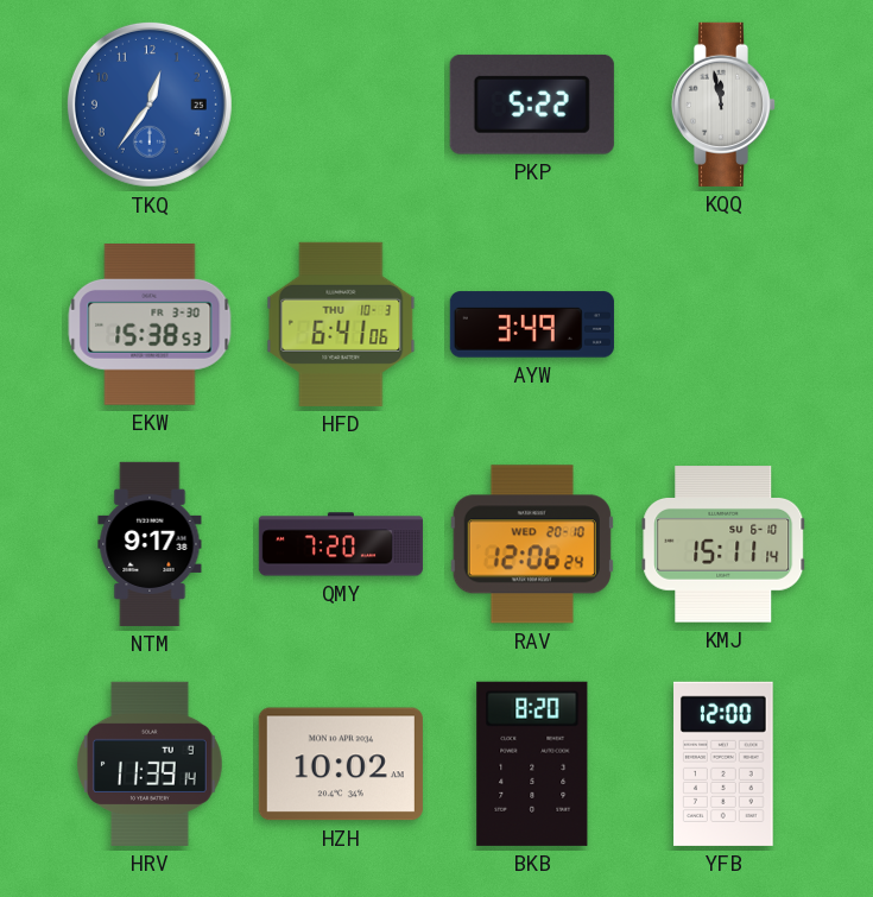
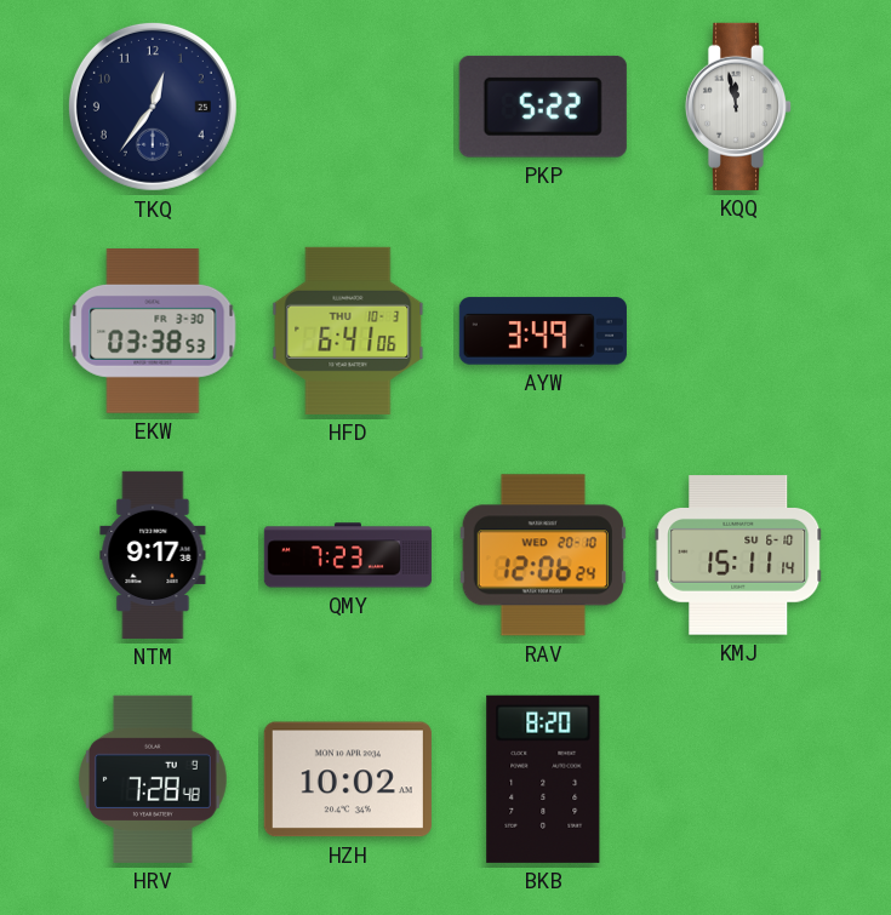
TKQ dial: blue -> navy
EKW: 15:38 -> 03:38
QMY: 7:20 -> 7:23
HRV: 11:39 -> 7:28
YFB: 12:00 -> none
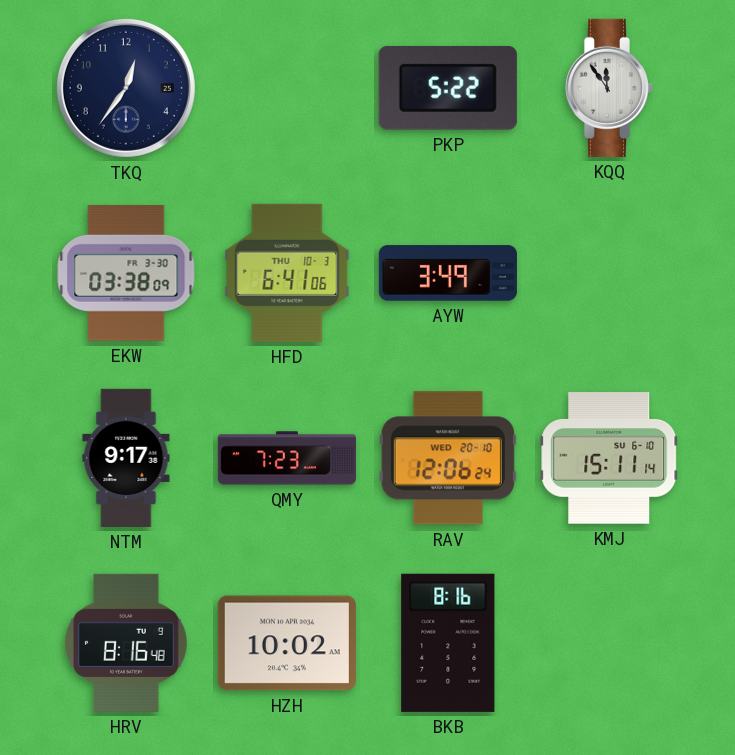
KQQ: 11:58 -> 11:54
EKW: 03:38:53 -> 03:38:09
HRV: 7:28 -> 8:16
BKB: 8:20 -> 8:16
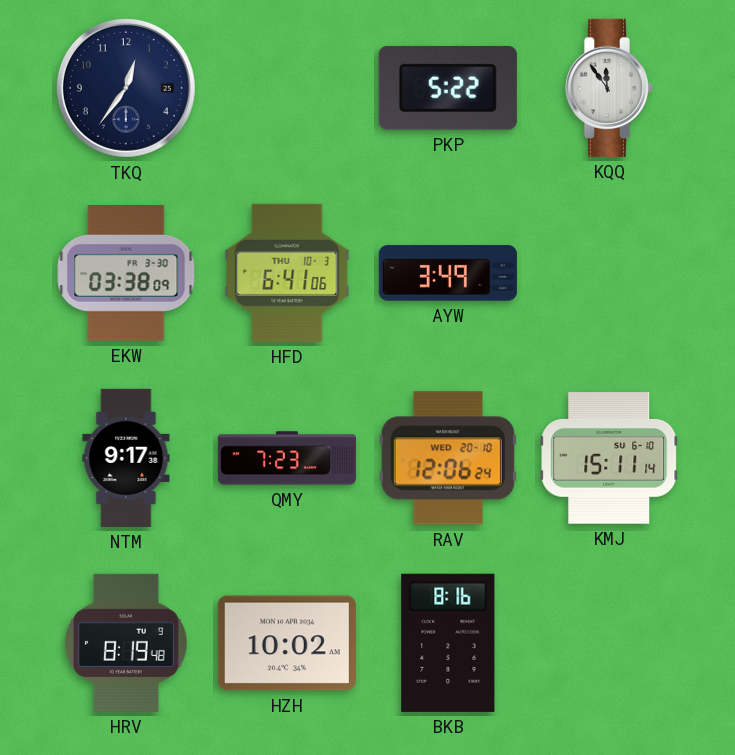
HRV: 8:16 -> 8:19
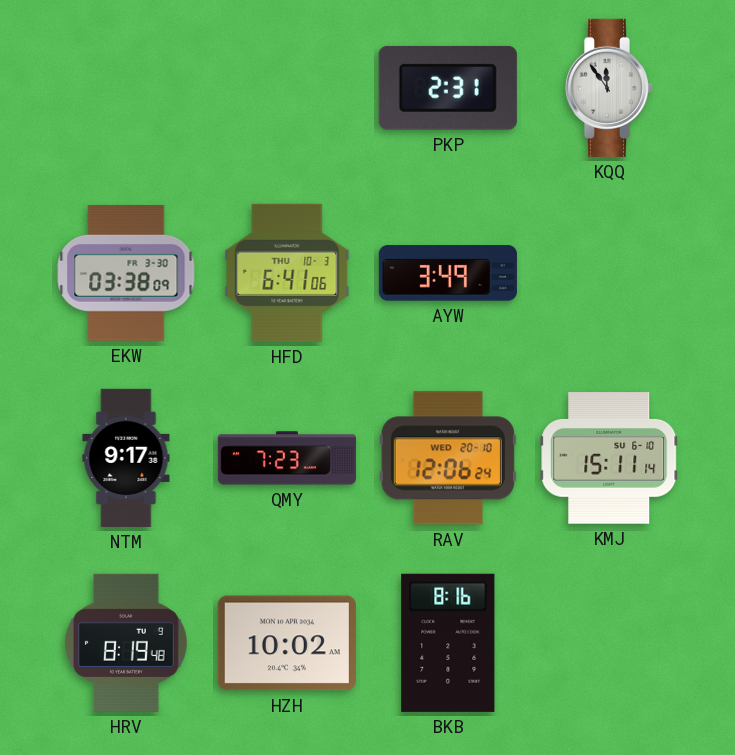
TKQ: 12:36 -> none
PKP: 5:22 -> 2:31
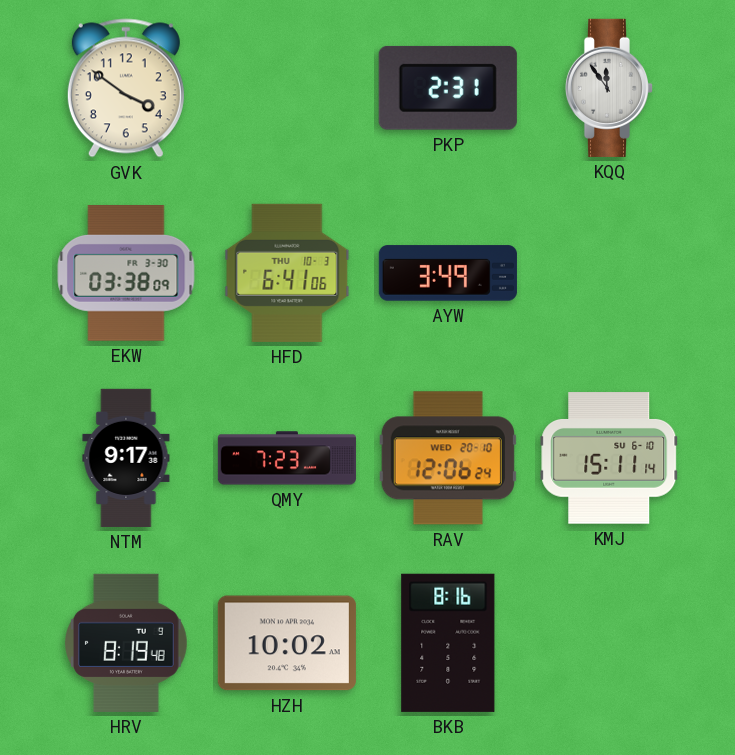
GVK: none -> 3:51
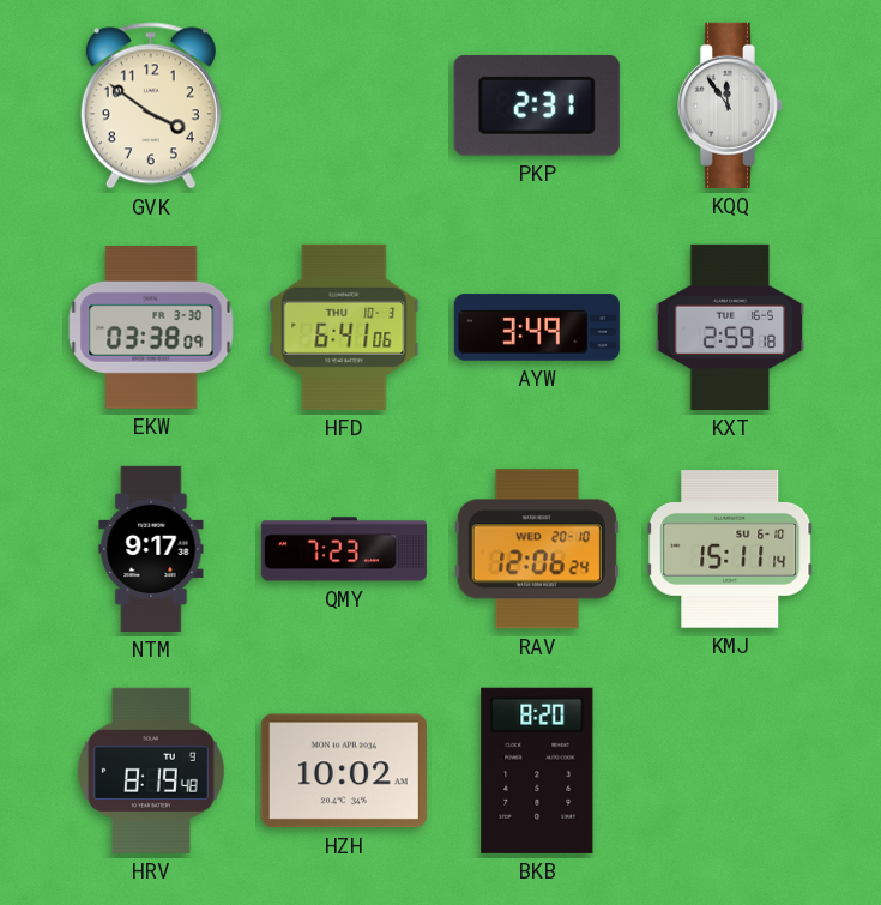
KXT: none -> 2:59
BKB: 8:16 -> 8:20
